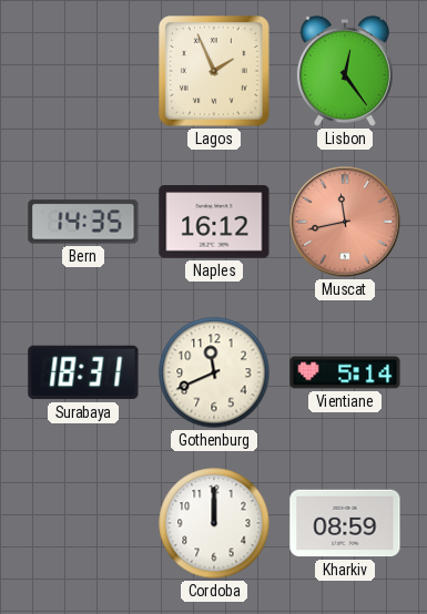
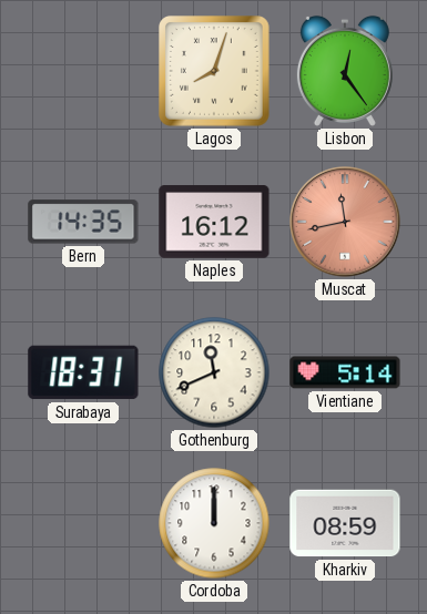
Lagos: 1:56 -> 8:03
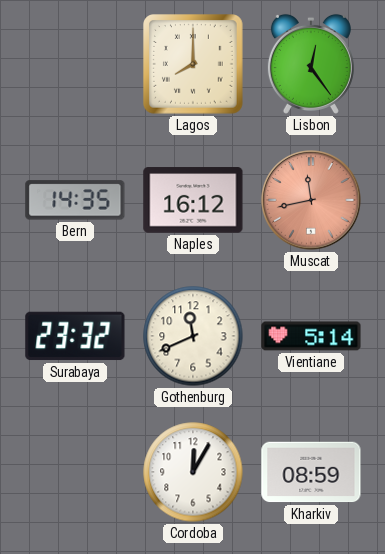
Lagos: 8:03 -> 8:00
Surabaya: 18:31 -> 23:32
Cordoba: 12:00 -> 12:05
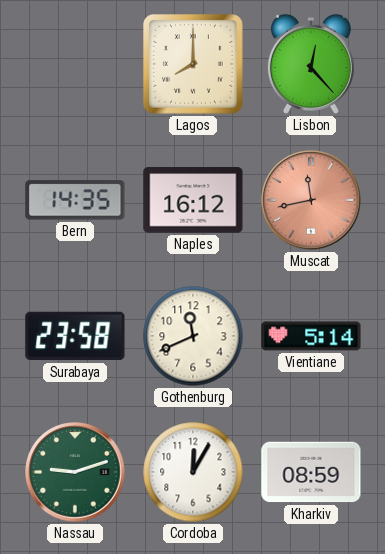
Lisbon: 12:24 -> 12:23
Surabaya: 23:32 -> 23:58
Nassau: none -> 9:12
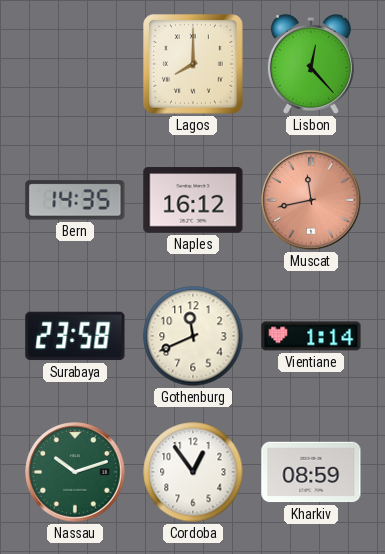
Vientiane: 5:14 -> 1:14
Nassau: 9:12 -> 10:12
Cordoba: 12:05 -> 12:54
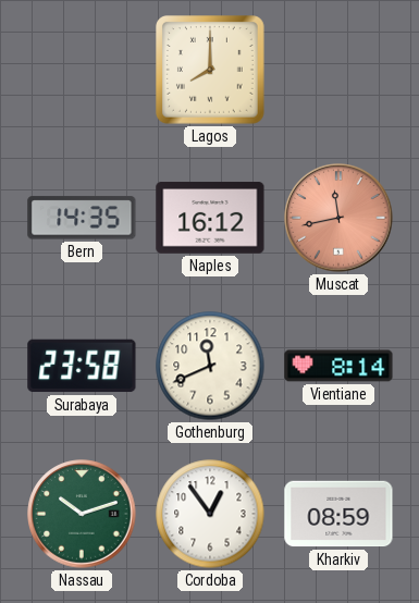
Lisbon: 12:23 -> none
Vientiane: 1:14 -> 8:14
